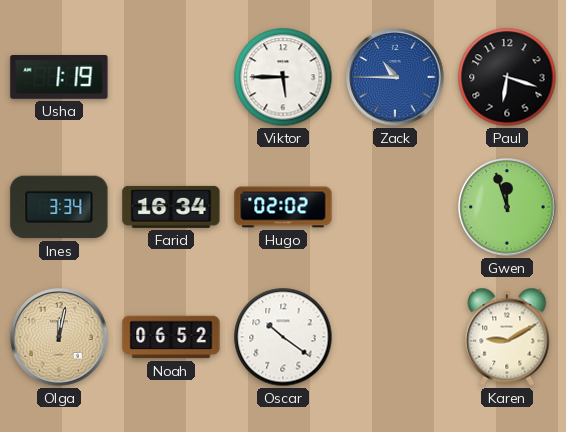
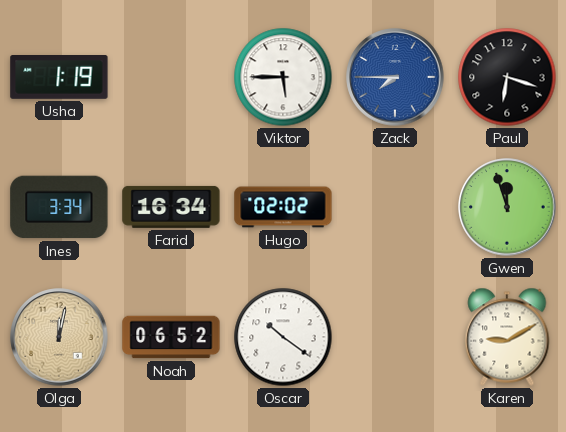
Zack: 10:45 -> 7:45
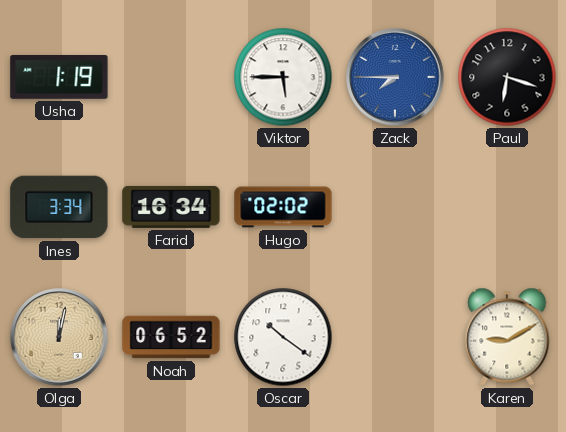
Gwen: 11:57 -> none
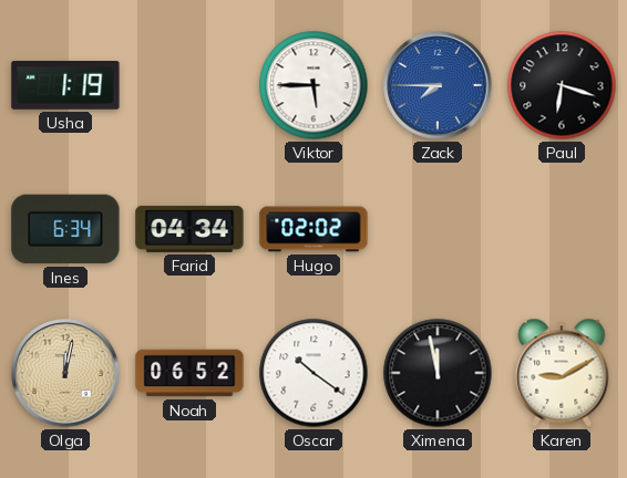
Ines: 3:34 -> 6:34
Farid: 16:34 -> 04:34
Ximena: none -> 11:58
